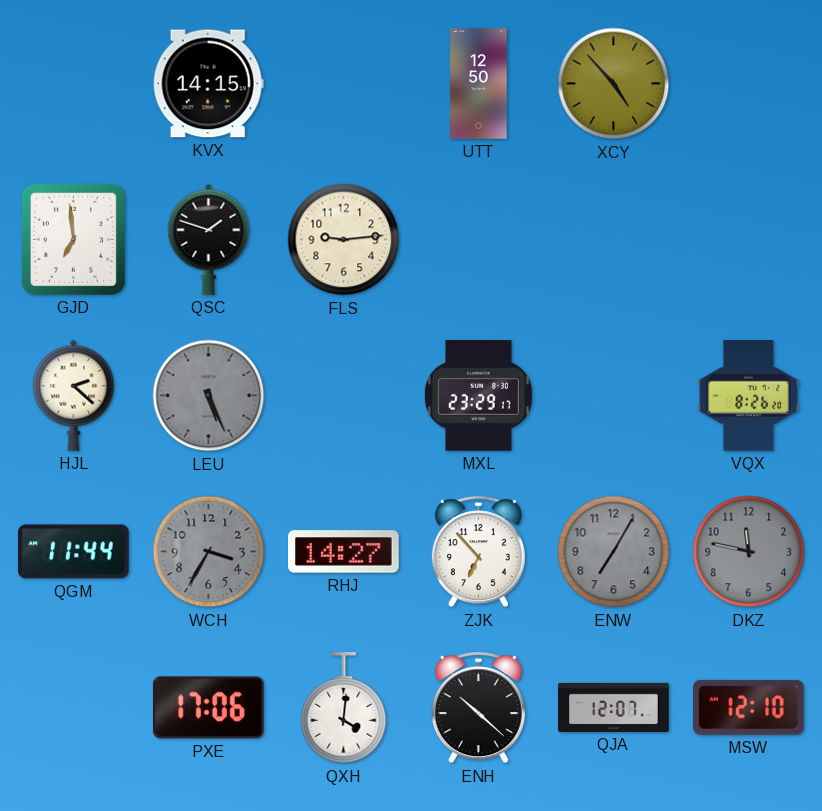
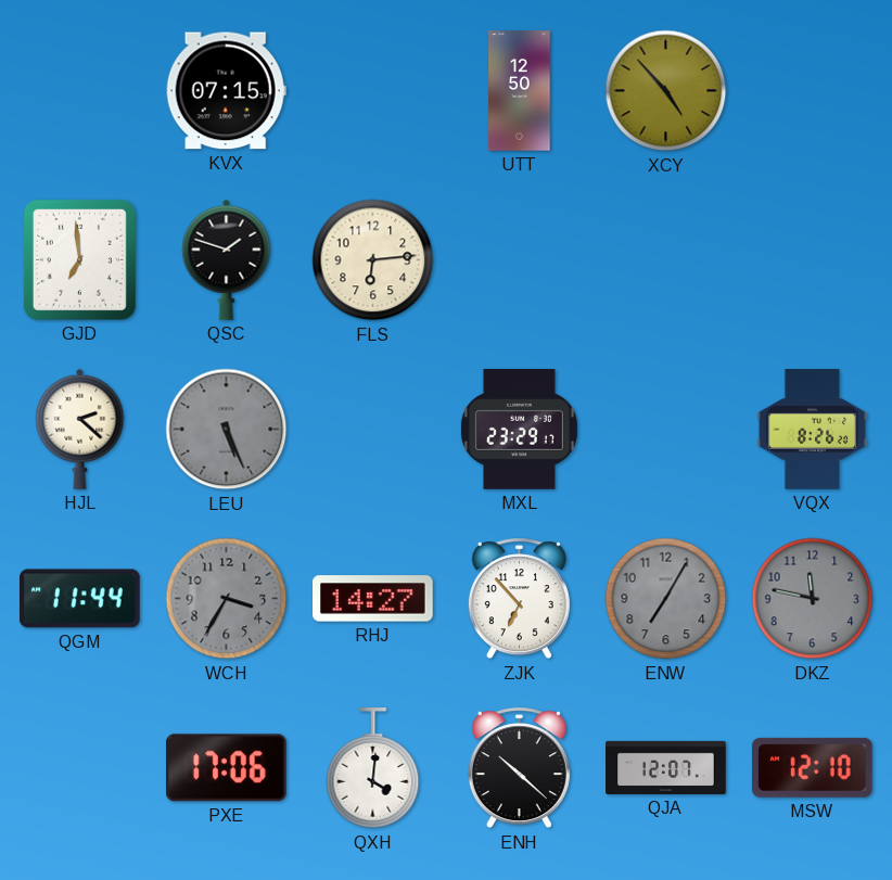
KVX: 14:15 -> 07:15
FLS: 9:14 -> 6:14
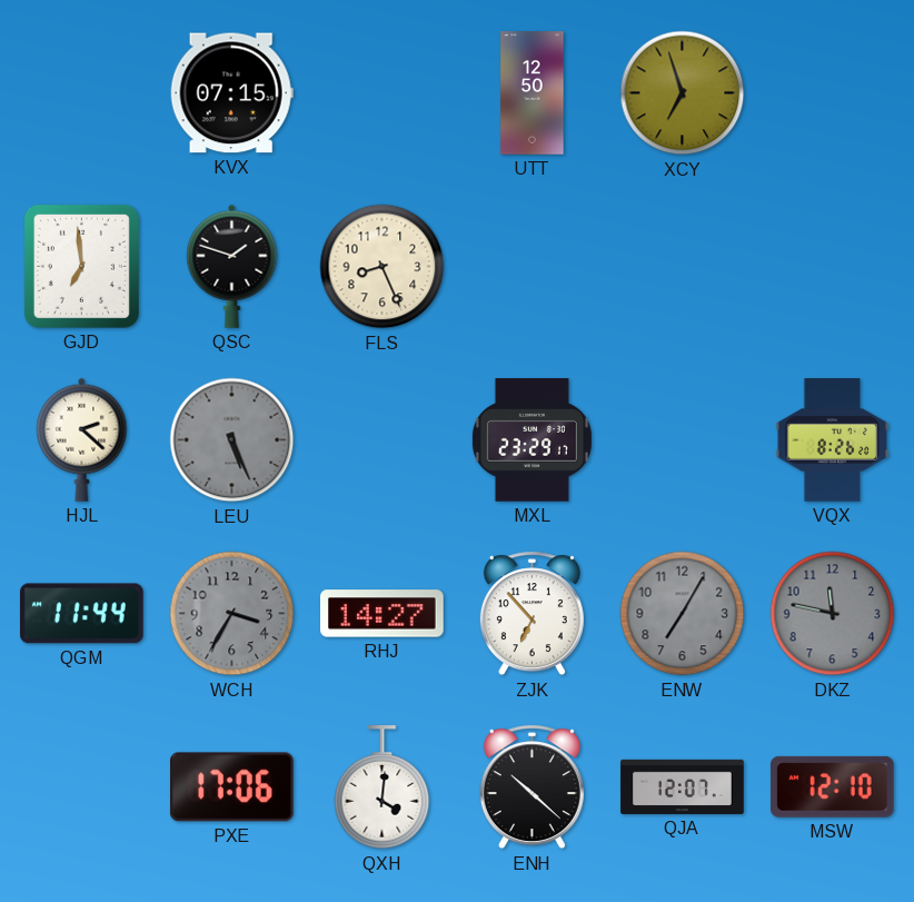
XCY: 4:53 -> 6:57
FLS: 6:14 -> 8:26
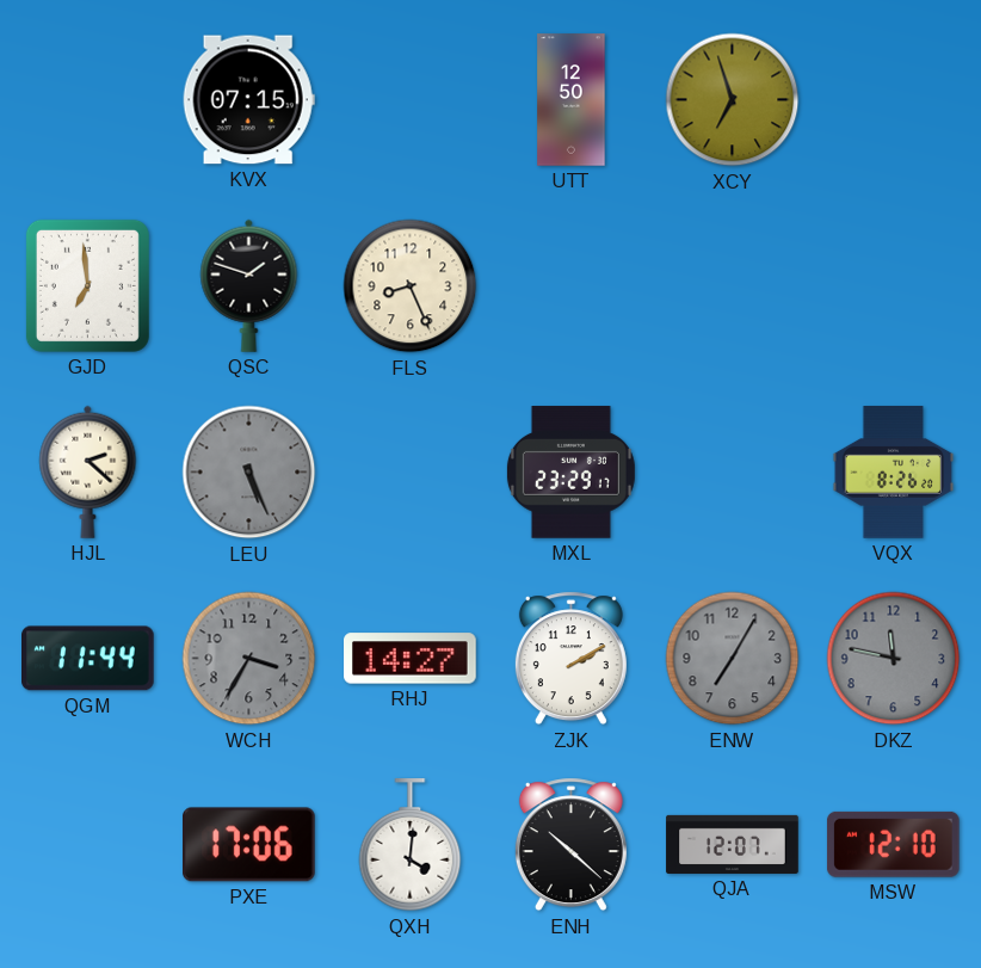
ZJK: 6:53 -> 2:10
